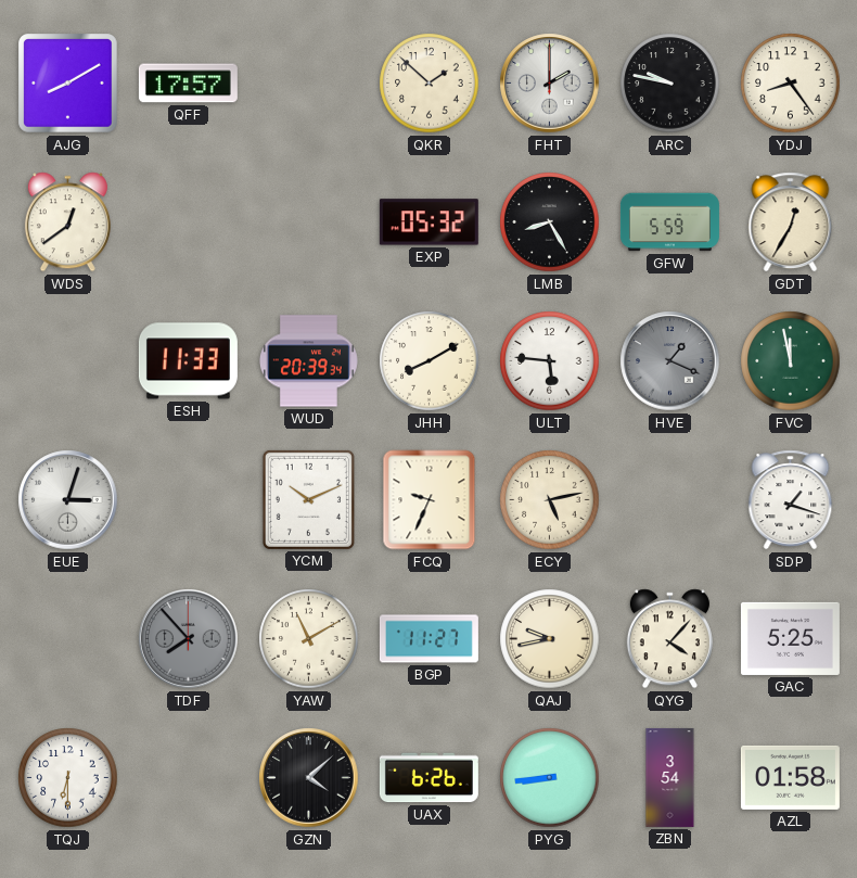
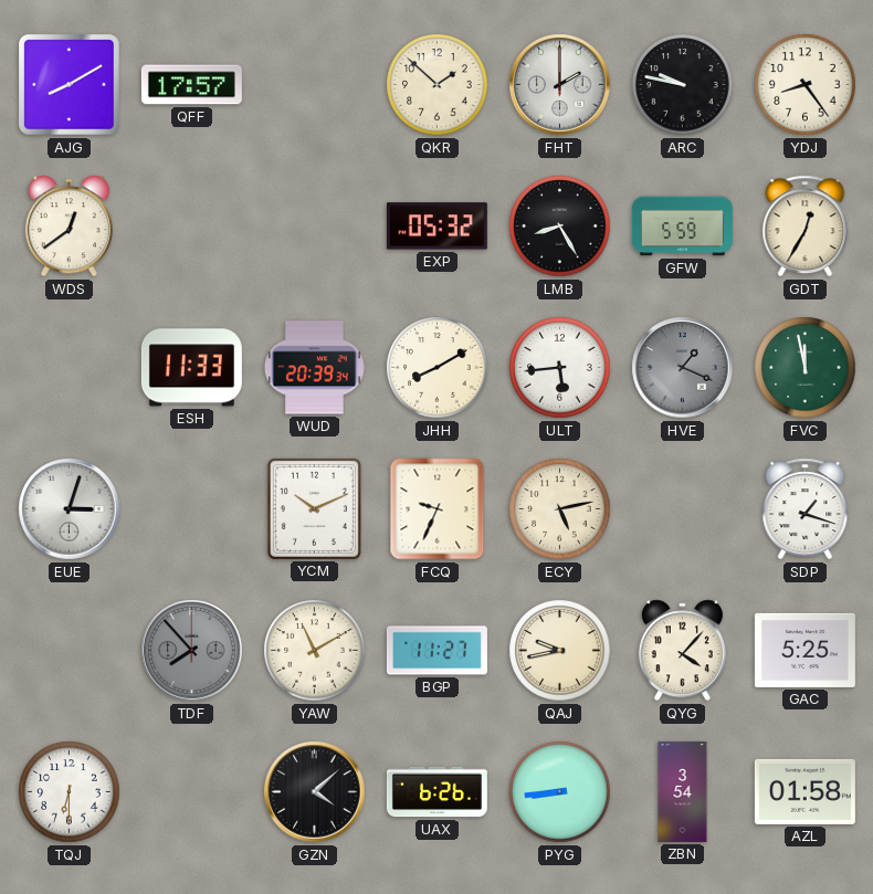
ULT: 5:46 -> 5:44
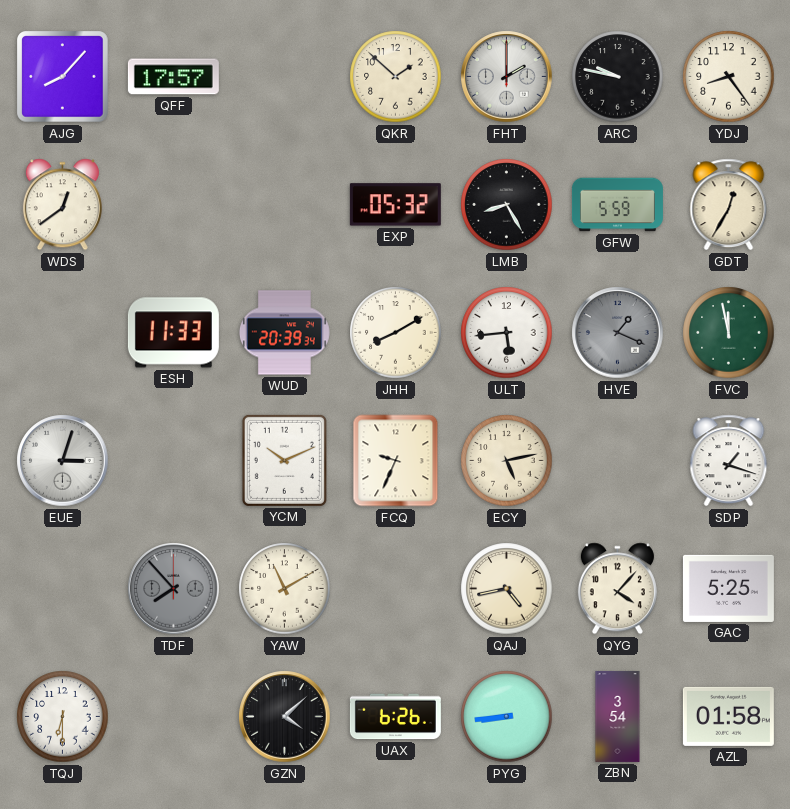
AJG: 8:10 -> 8:07
BGP: 11:27 -> none
QAJ: 9:43 -> 4:43
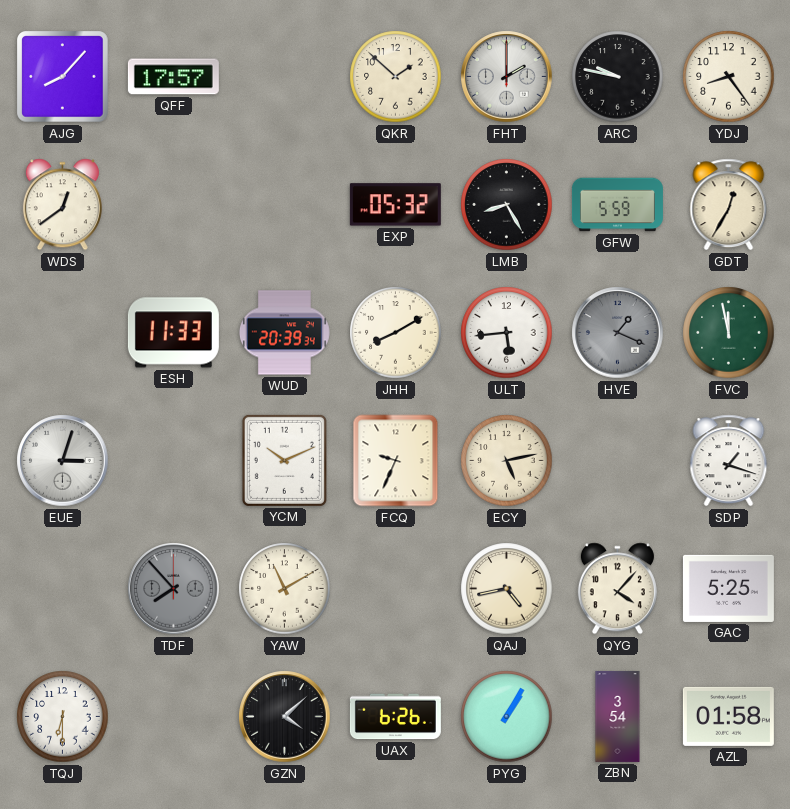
PYG: 8:44 -> 1:05
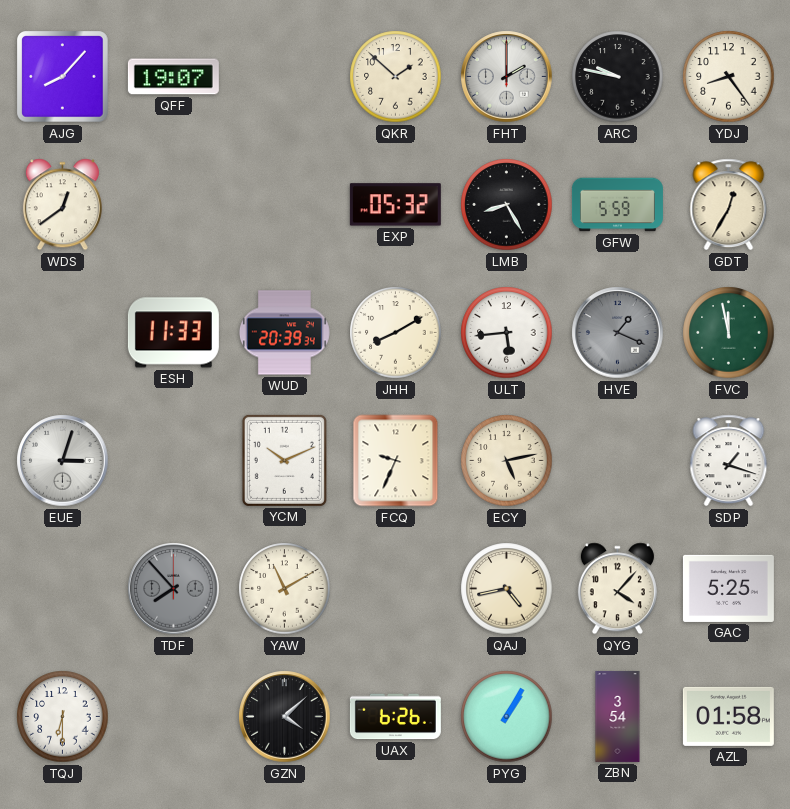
QFF: 17:57 -> 19:07
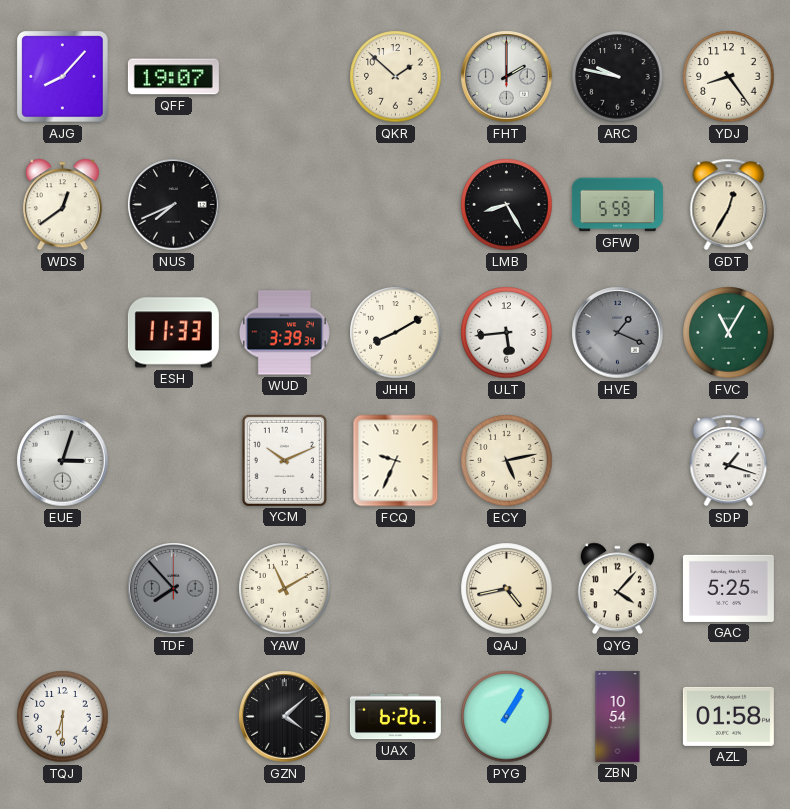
NUS: none -> 7:41
EXP: 05:32 -> none
WUD: 20:39 -> 3:39
FVC: 11:58 -> 11:05
ZBN: 3:54 -> 10:54
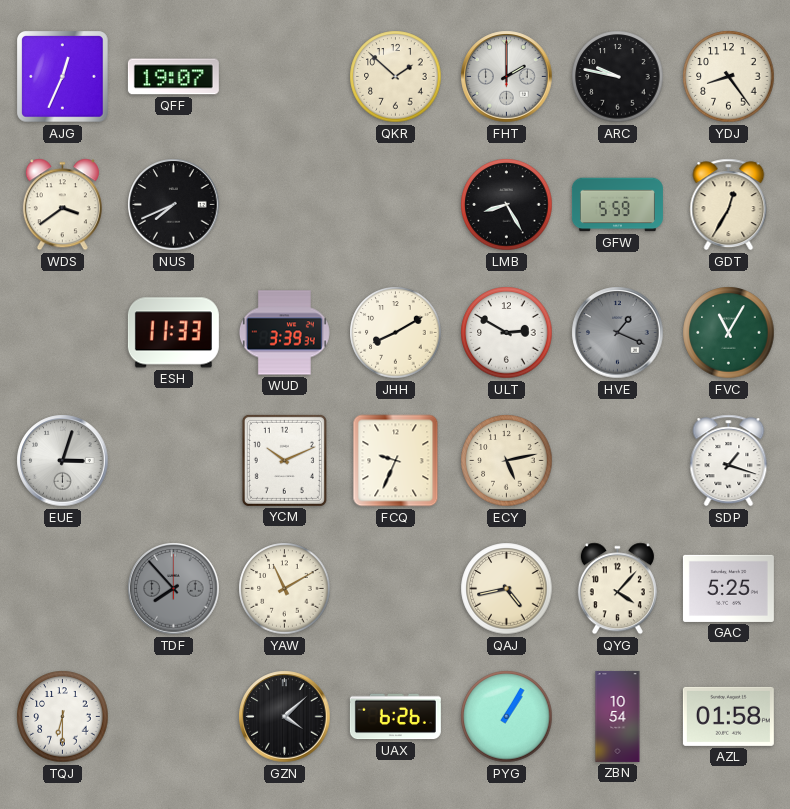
AJG: 8:07 -> 12:34
WDS: 12:39 -> 3:39
ULT: 5:44 -> 2:50
